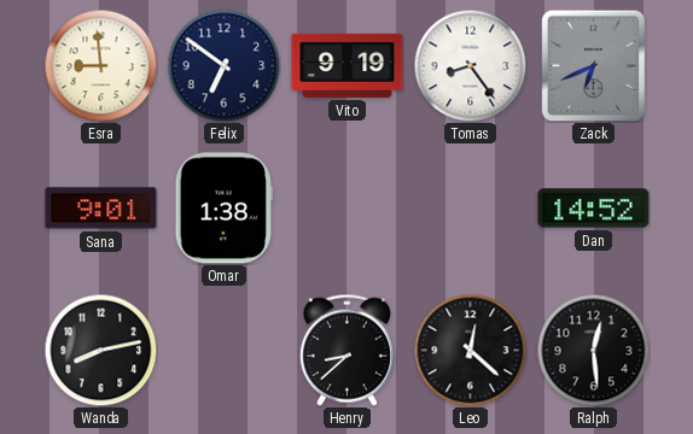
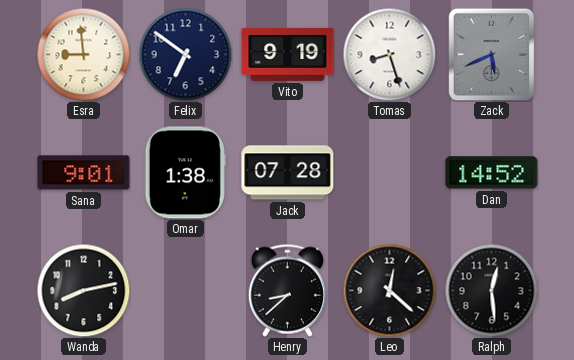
Tomas: 8:24 -> 8:27
Zack: 6:41 -> 5:41
Jack: none -> 07:28
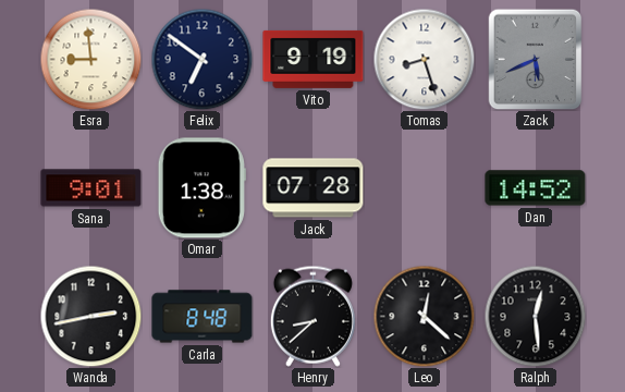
Wanda: 8:13 -> 2:43
Carla: none -> 8:48
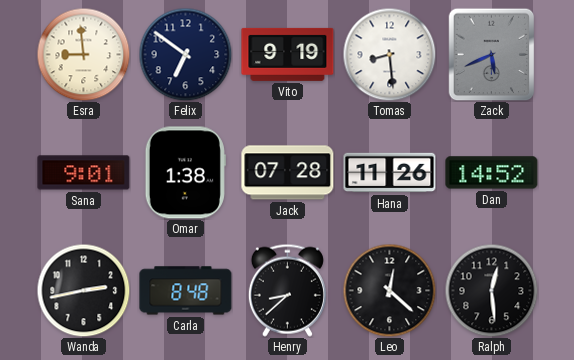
Tomas: 8:27 -> 8:29
Hana: none -> 11:26
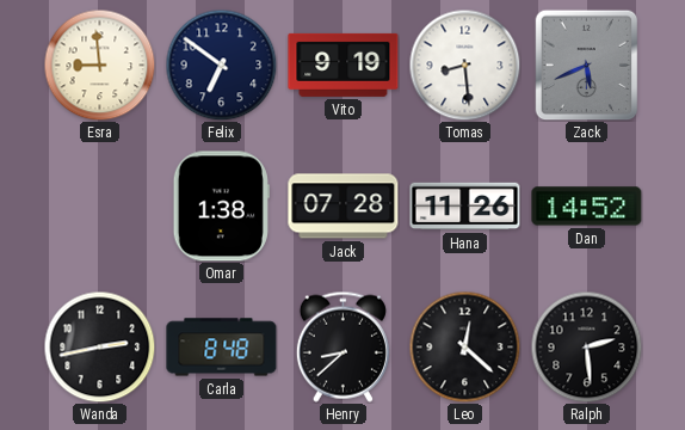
Sana: 9:01 -> none
Ralph: 12:29 -> 2:29
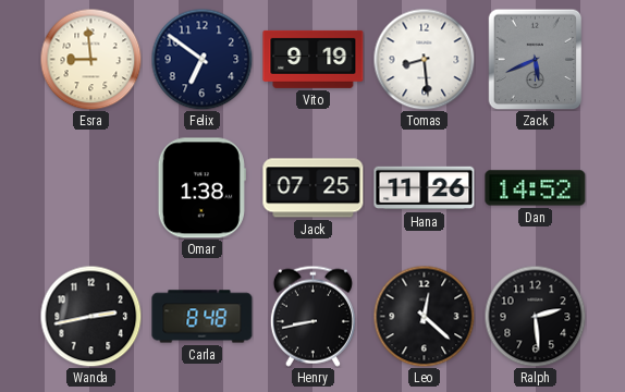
Jack: 07:28 -> 07:25
Henry: 8:38 -> 8:43
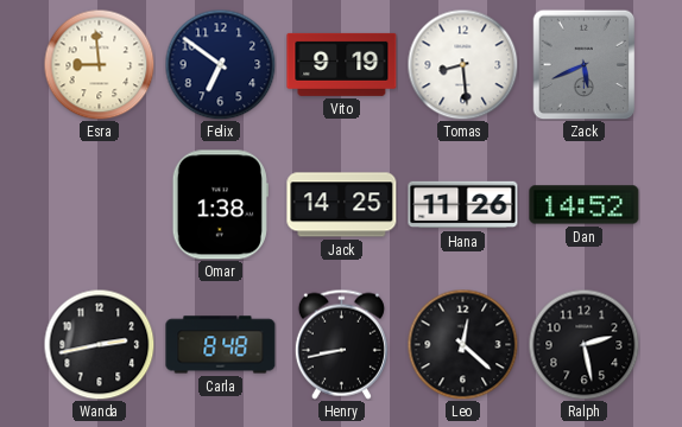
Jack: 07:25 -> 14:25
Ralph: 2:29 -> 2:28
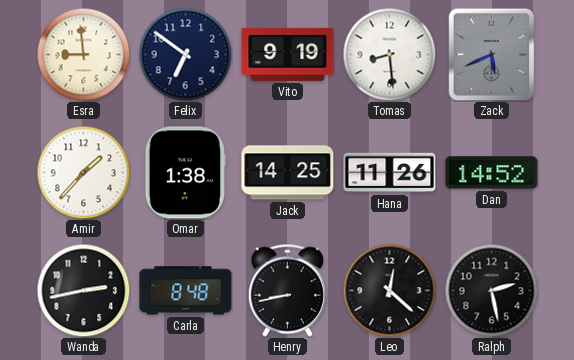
Amir: none -> 1:37
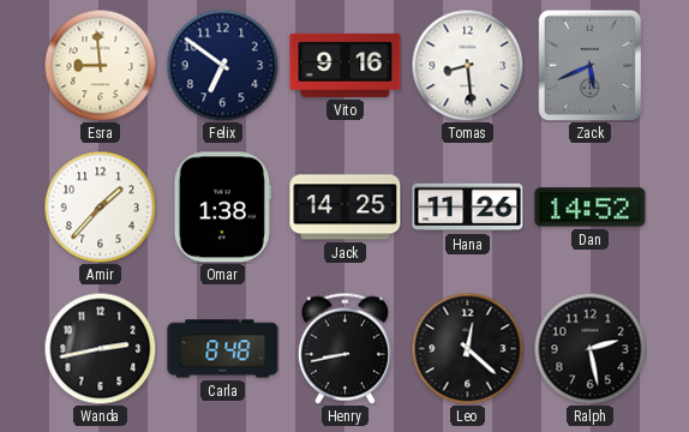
Vito: 9:19 -> 9:16
